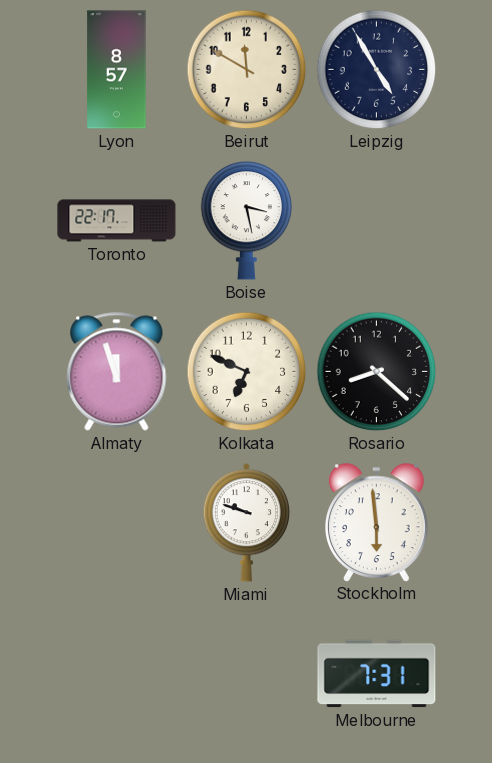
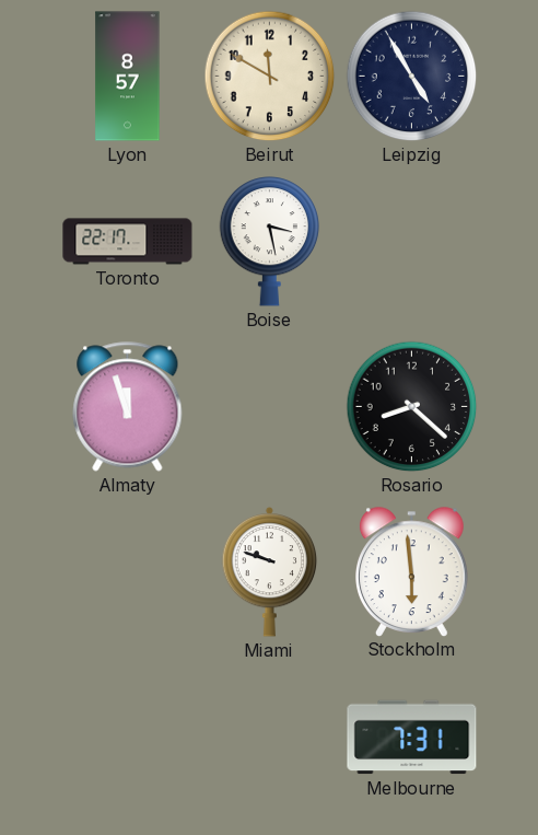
Kolkata: 6:49 -> none
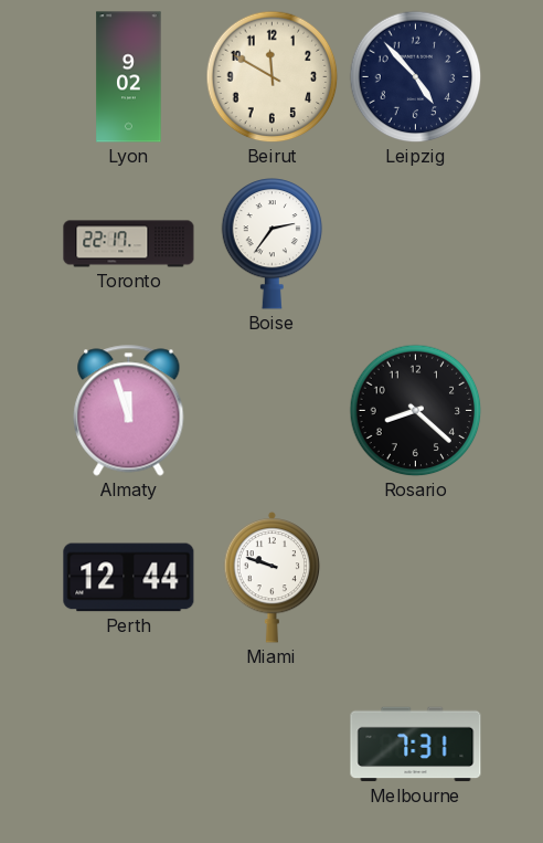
Lyon: 8:57 -> 9:02
Leipzig: 4:55 -> 4:53
Boise: 3:28 -> 2:36
Perth: none -> 12:44
Stockholm: 5:59 -> none
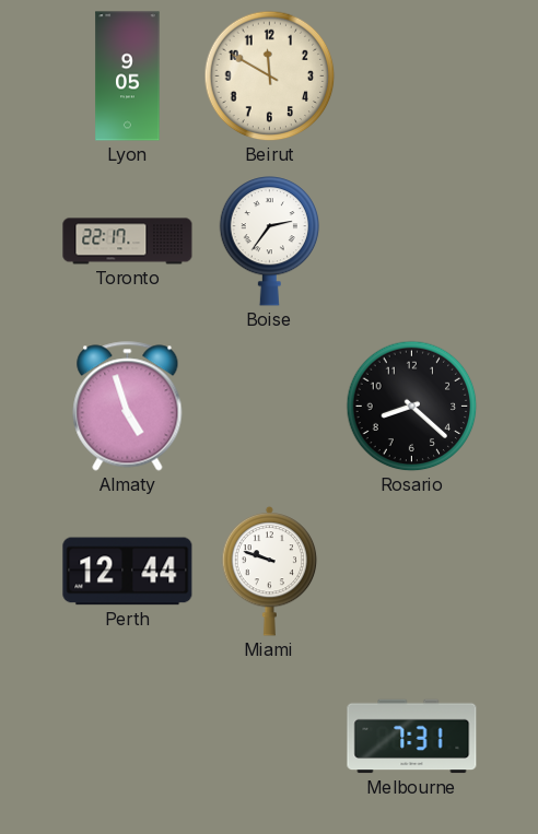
Lyon: 9:02 -> 9:05
Leipzig: 4:53 -> none
Almaty: 11:57 -> 4:57
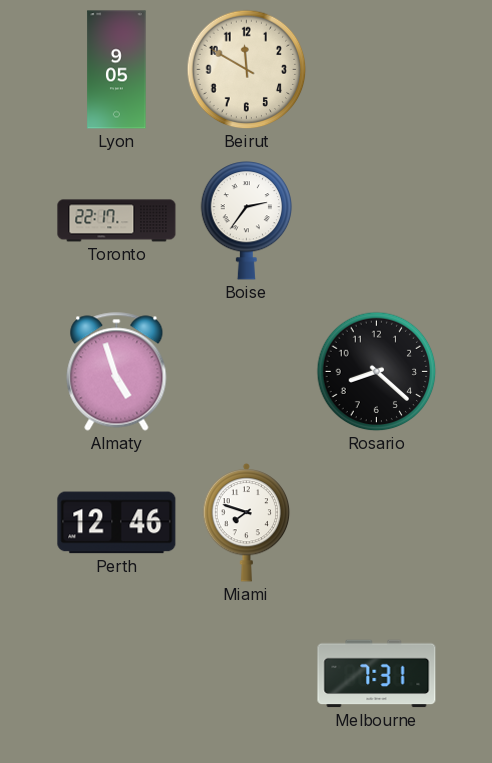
Perth: 12:44 -> 12:46
Miami: 9:48 -> 7:48
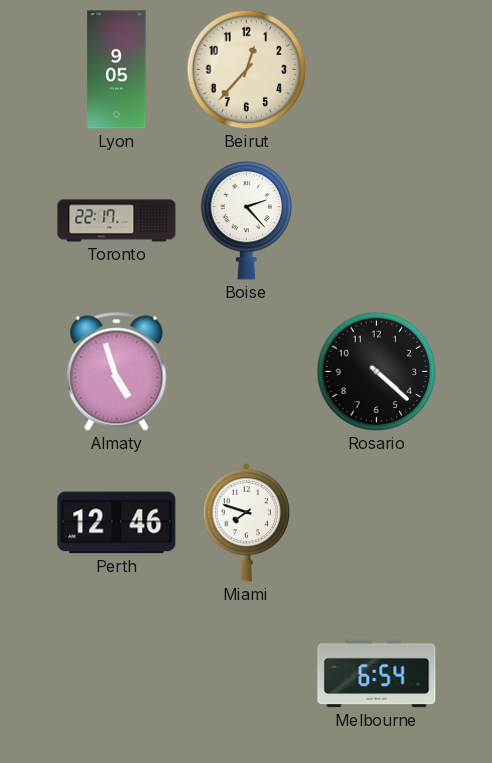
Beirut: 11:50 -> 12:37
Boise: 2:36 -> 2:23
Rosario: 8:22 -> 4:22
Melbourne: 7:31 -> 6:54
